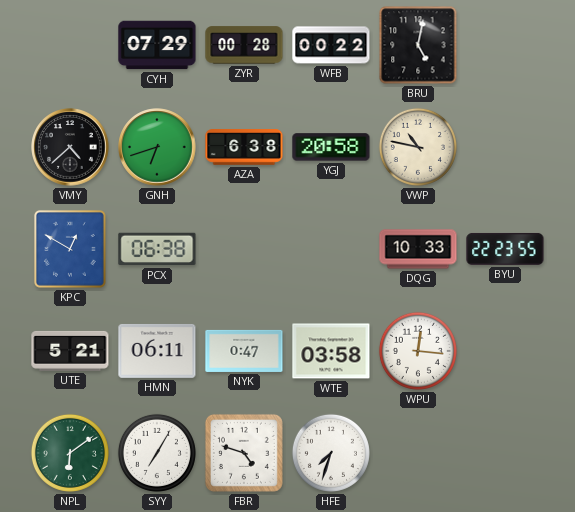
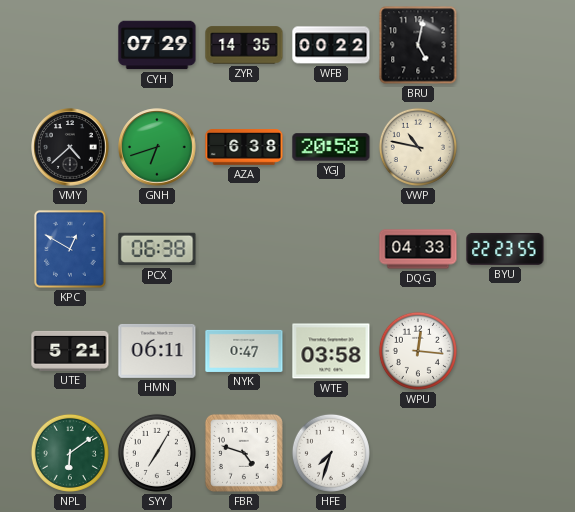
ZYR: 00:28 -> 14:35
DQG: 10:33 -> 04:33
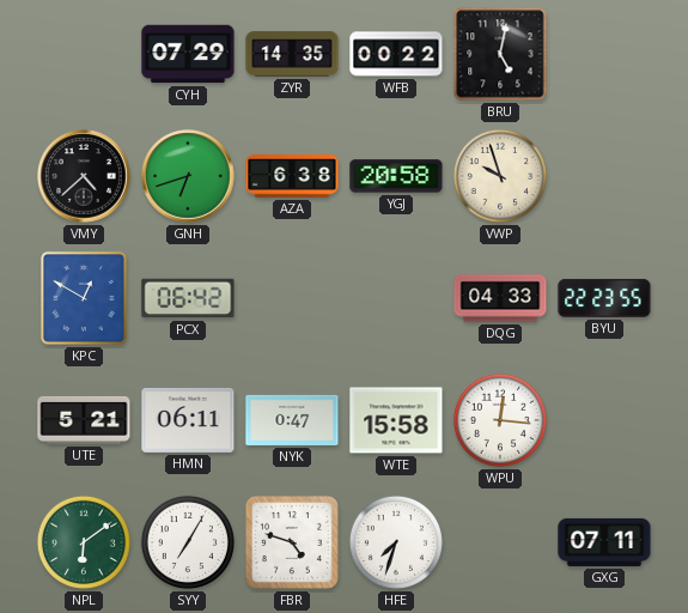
VWP: 10:47 -> 9:57
PCX: 06:38 -> 06:42
WTE: 03:58 -> 15:58
GXG: none -> 07:11
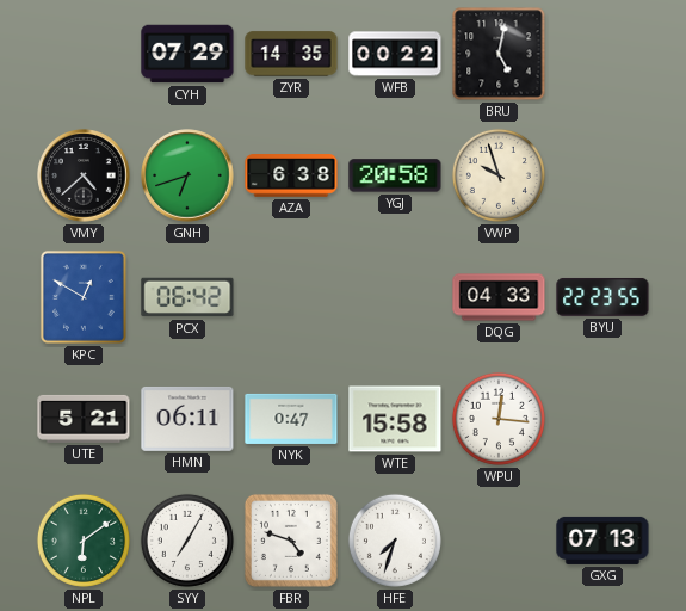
GXG: 07:11 -> 07:13
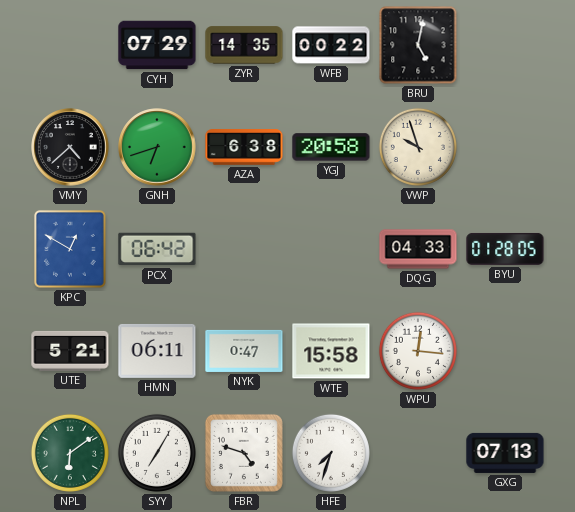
BYU: 22:23 -> 01:28
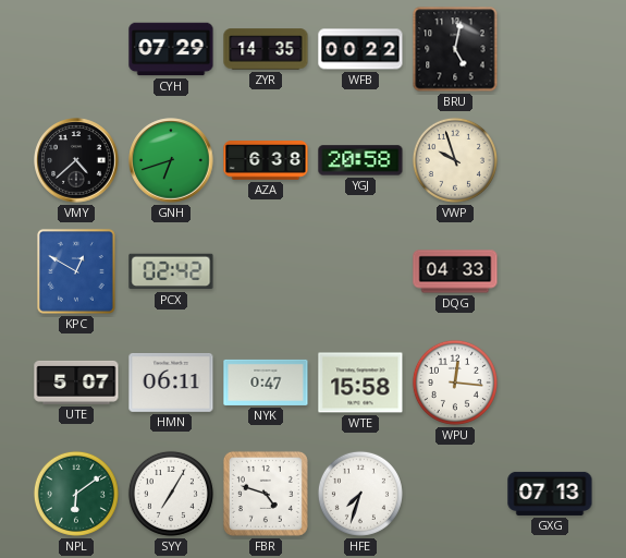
PCX: 06:42 -> 02:42
BYU: 01:28 -> none
UTE: 5:21 -> 5:07
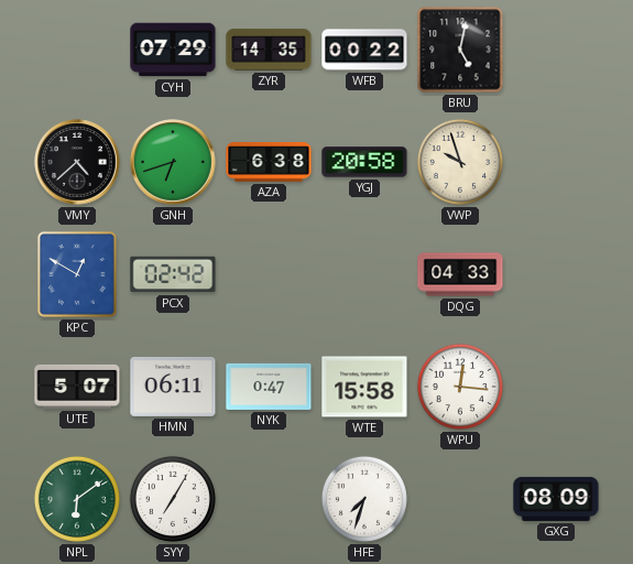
FBR: 4:48 -> none
GXG: 07:13 -> 08:09
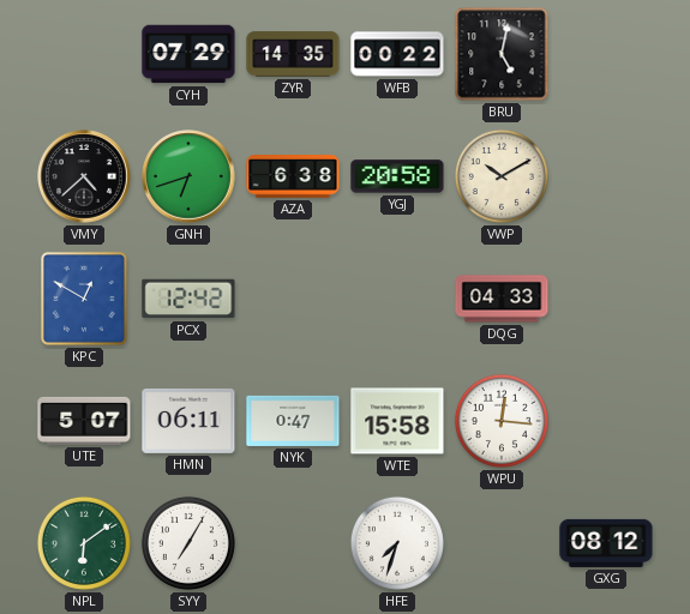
VWP: 9:57 -> 10:10
PCX: 02:42 -> 12:42
GXG: 08:09 -> 08:12
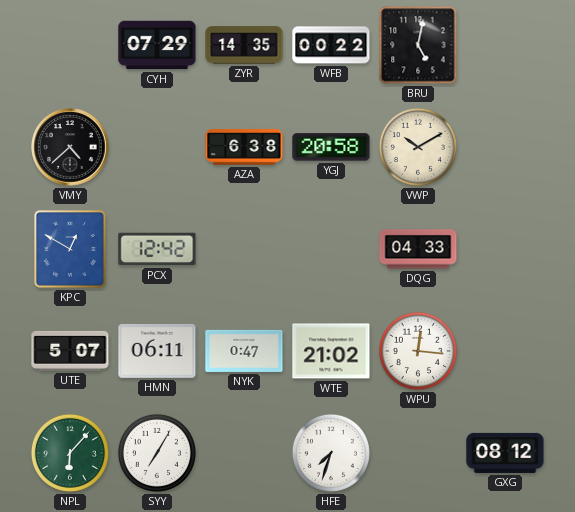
GNH: 6:42 -> none
WTE: 15:58 -> 21:02
NPL: 6:09 -> 6:07
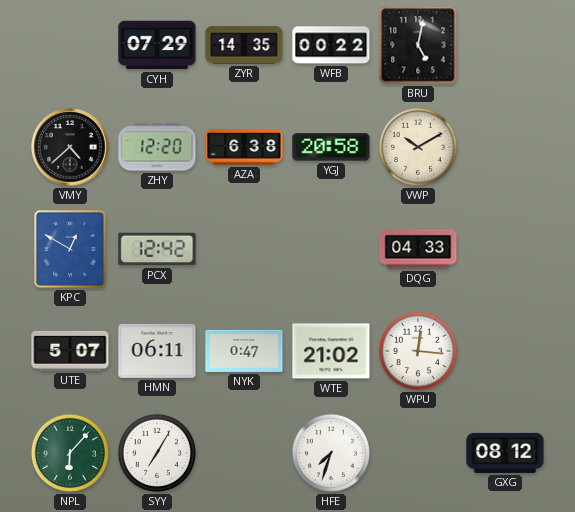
ZHY: none -> 12:20
